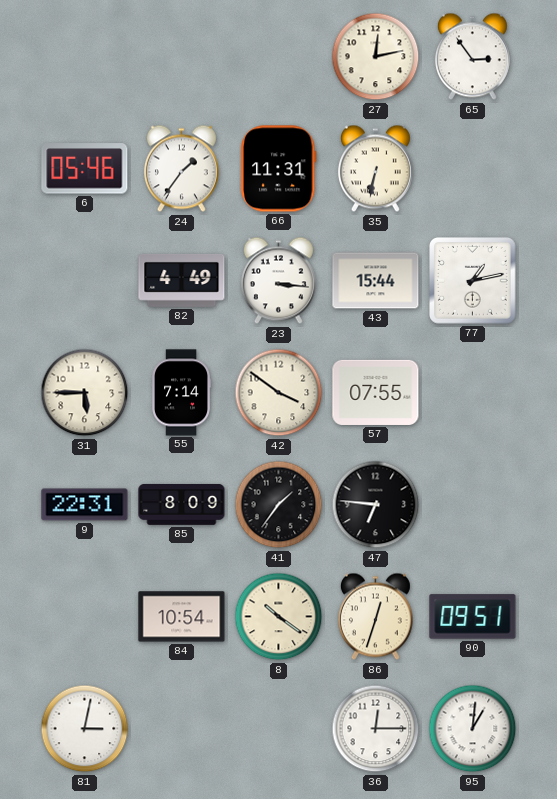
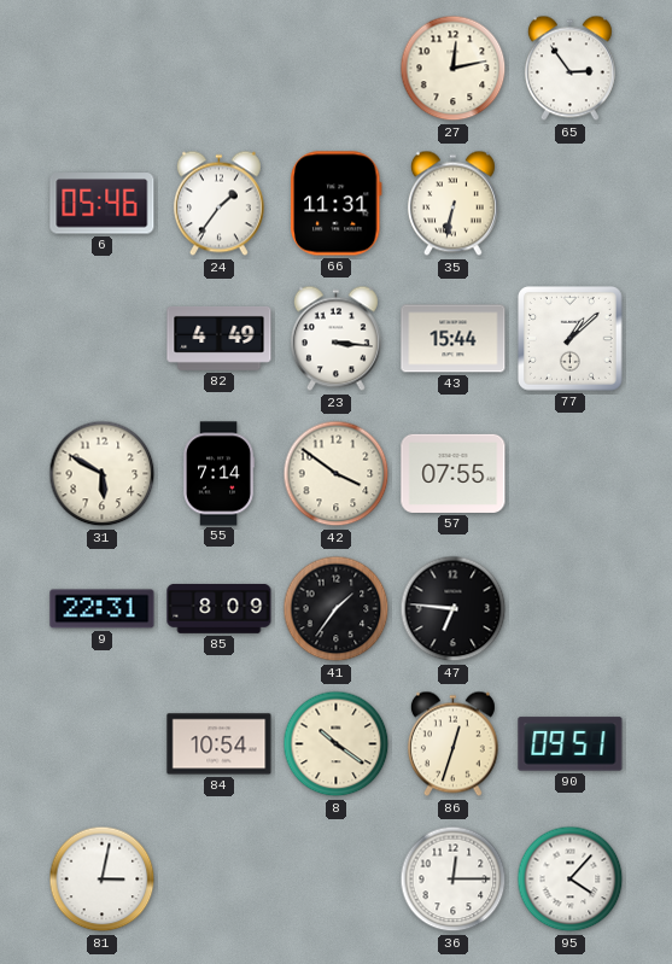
77: 1:13 -> 1:08
31: 5:45 -> 5:50
95: 1:01 -> 4:07
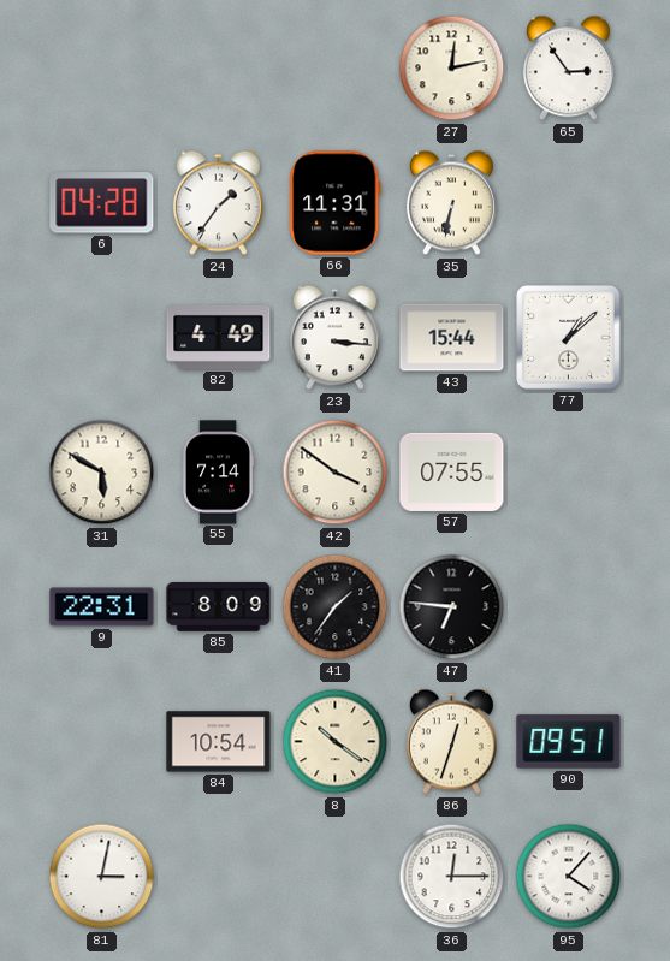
6: 05:46 -> 04:28
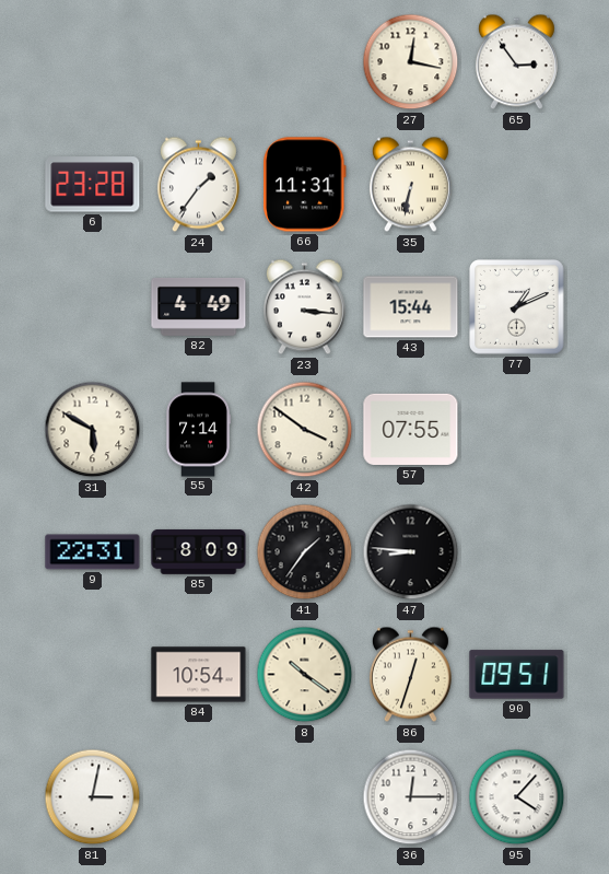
27: 12:13 -> 12:17
6: 04:28 -> 23:28
77: 1:08 -> 1:11
47: 6:46 -> 8:46
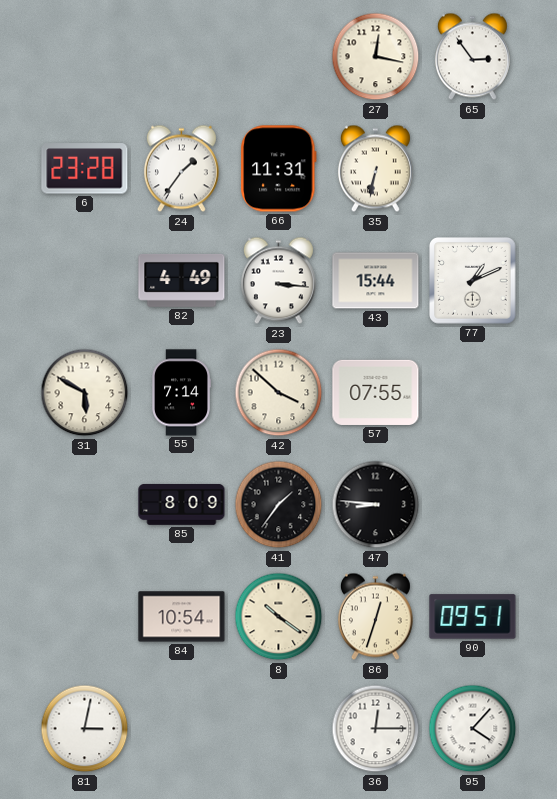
42: 3:51 -> 3:52
9: 22:31 -> none
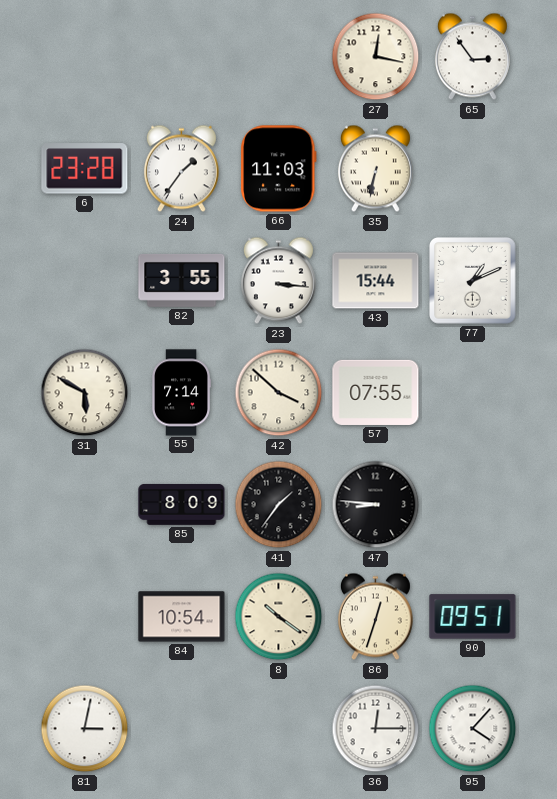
66: 11:31 -> 11:03
82: 4:49 -> 3:55
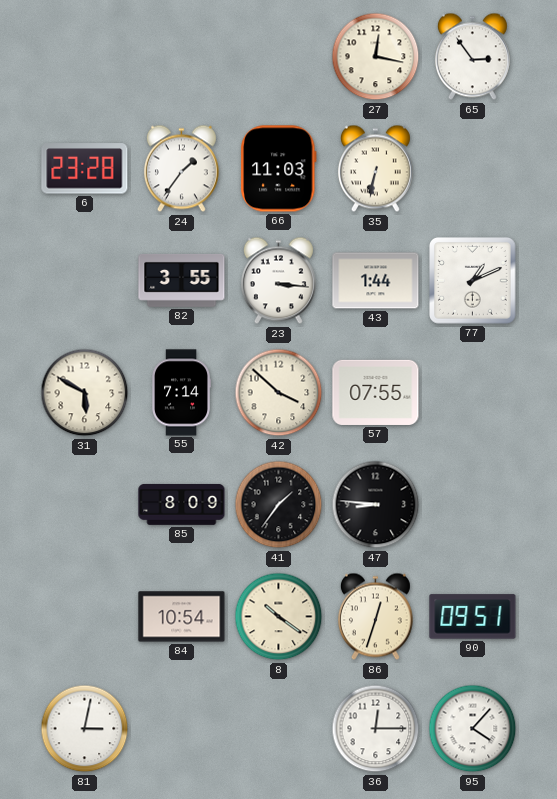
43: 15:44 -> 1:44
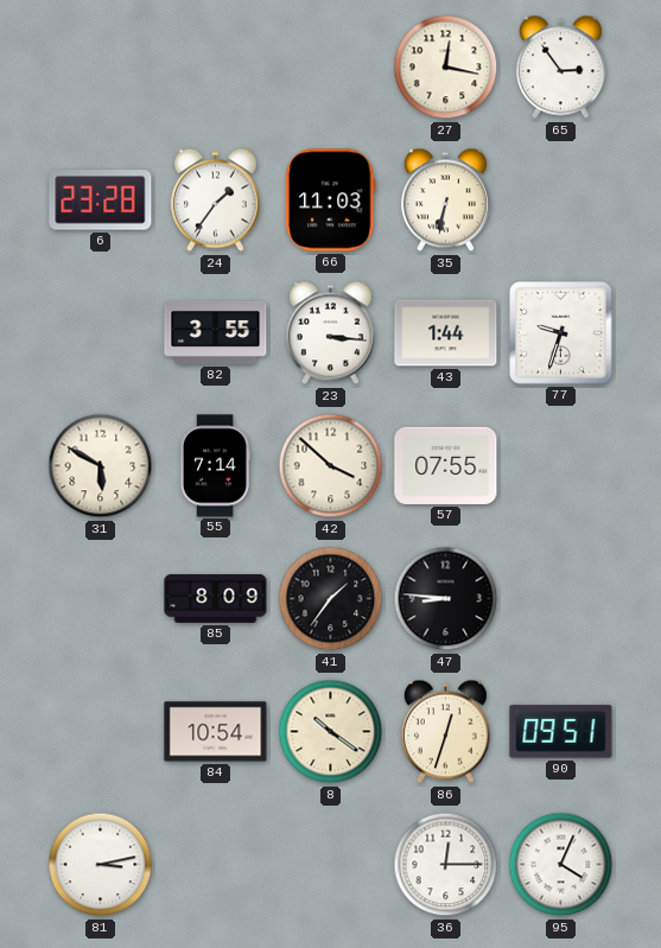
77: 1:11 -> 9:33
81: 3:02 -> 3:13
95: 4:07 -> 4:04
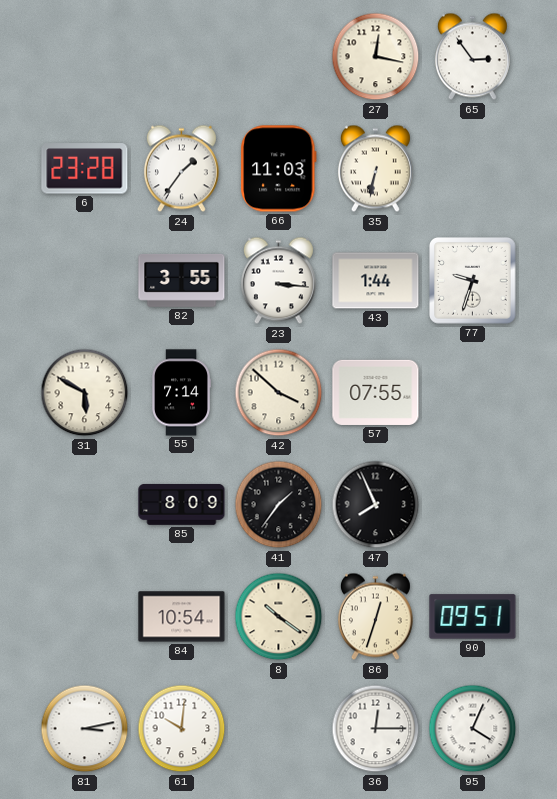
47: 8:46 -> 7:56
61: none -> 10:01
